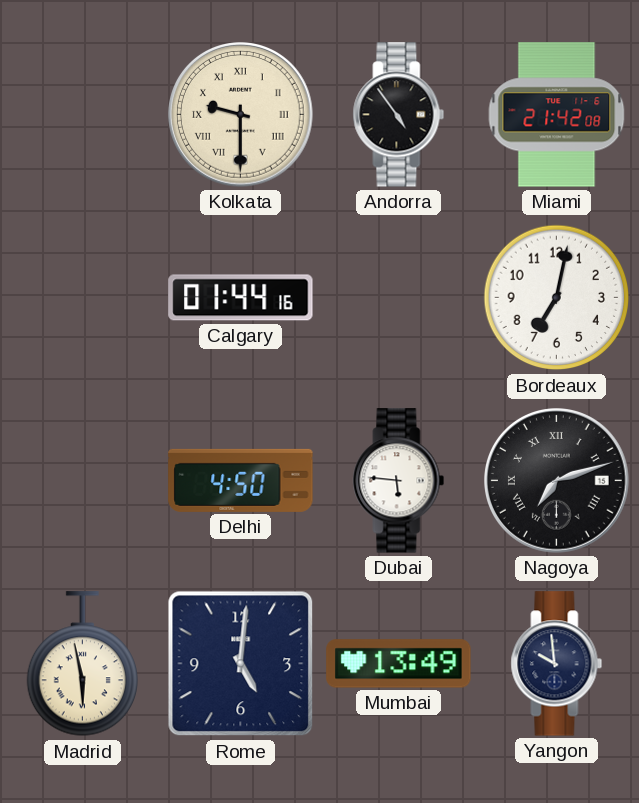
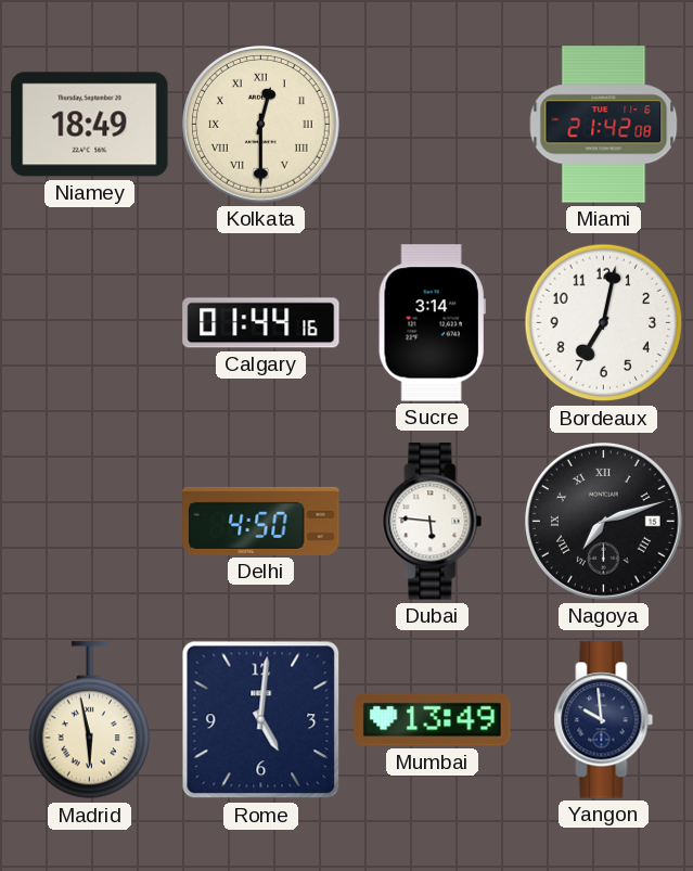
Niamey: none -> 18:49
Kolkata: 9:30 -> 12:30
Andorra: 4:54 -> none
Sucre: none -> 3:14
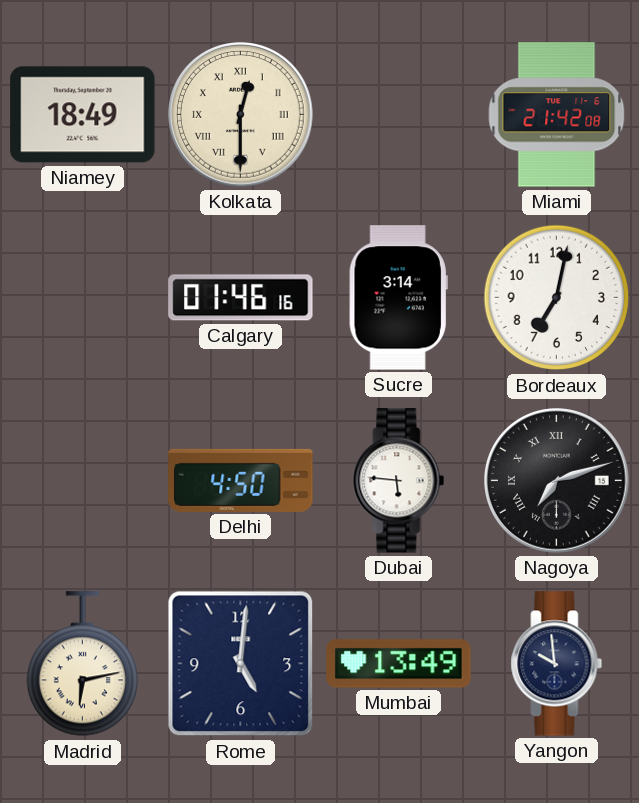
Calgary: 01:44 -> 01:46
Madrid: 5:58 -> 6:13
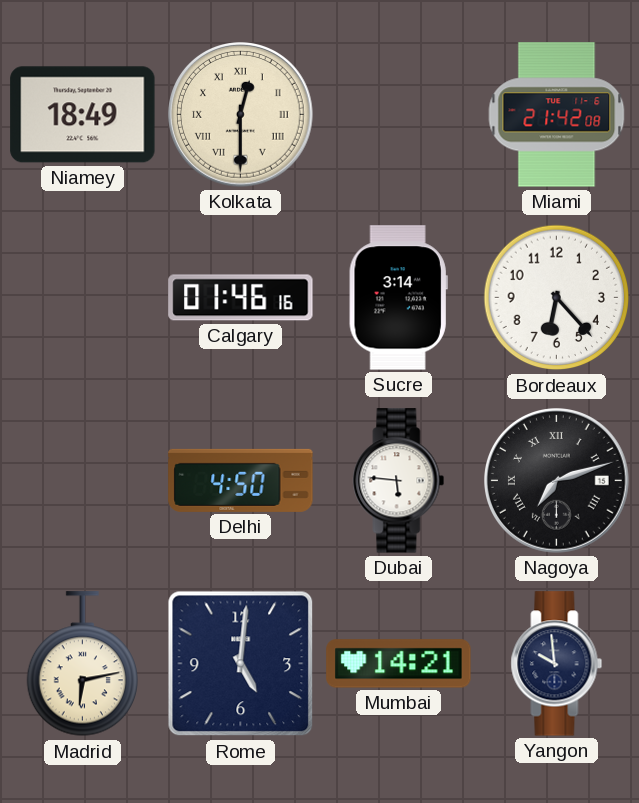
Bordeaux: 7:02 -> 6:23
Mumbai: 13:49 -> 14:21
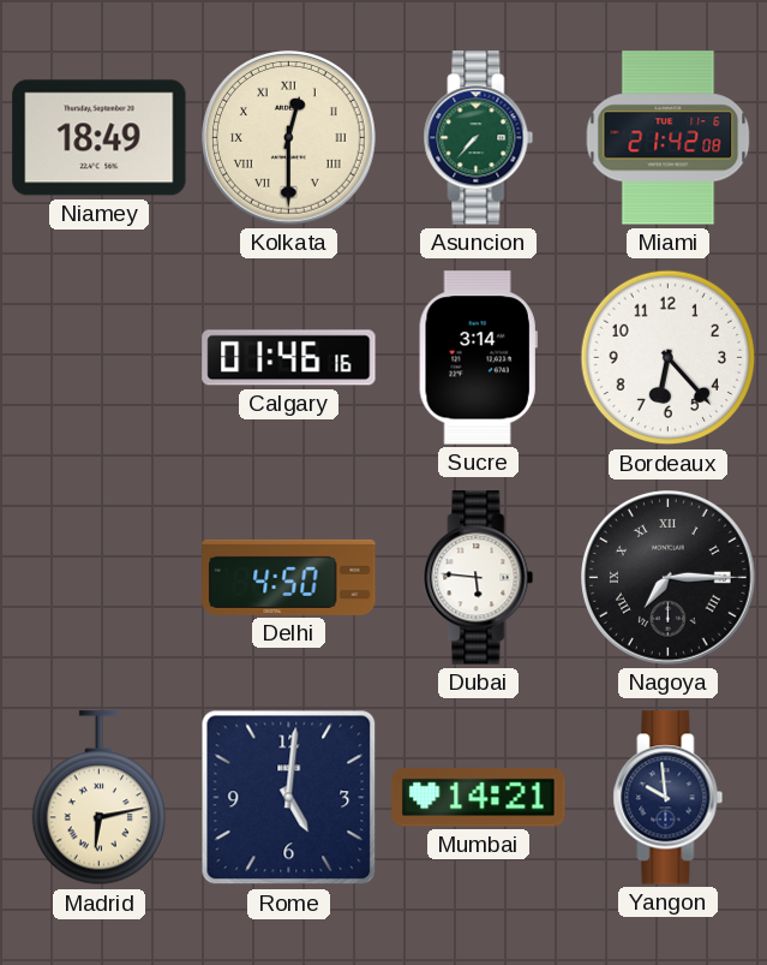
Asuncion: none -> 7:37
Nagoya: 7:12 -> 7:15
